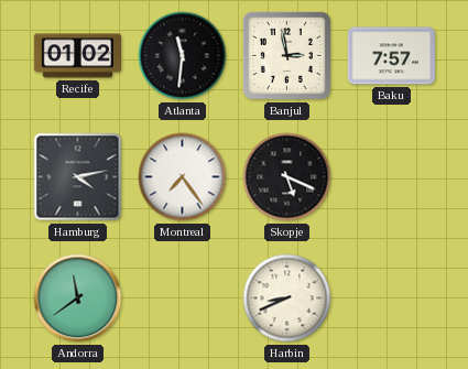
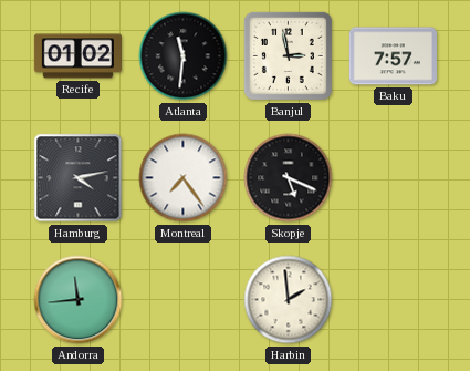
Andorra: 11:39 -> 11:44
Harbin: 8:41 -> 1:59
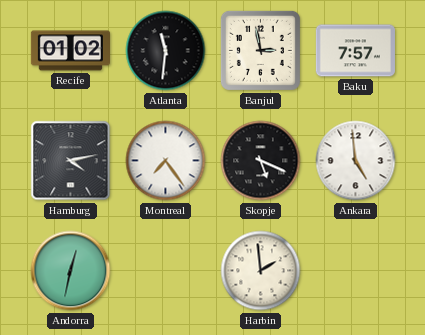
Ankara: none -> 4:59
Andorra: 11:44 -> 12:32
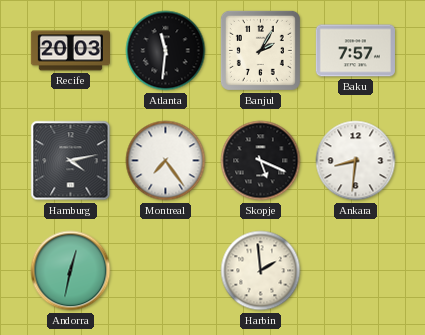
Recife: 01:02 -> 20:03
Banjul: 2:58 -> 2:05
Ankara: 4:59 -> 8:31
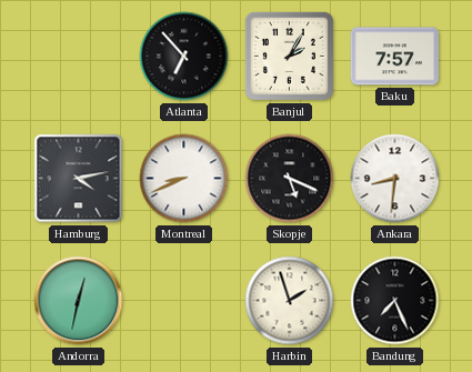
Recife: 20:03 -> none
Atlanta: 11:31 -> 6:53
Montreal: 7:24 -> 8:41
Harbin: 1:59 -> 1:57
Bandung: none -> 7:26
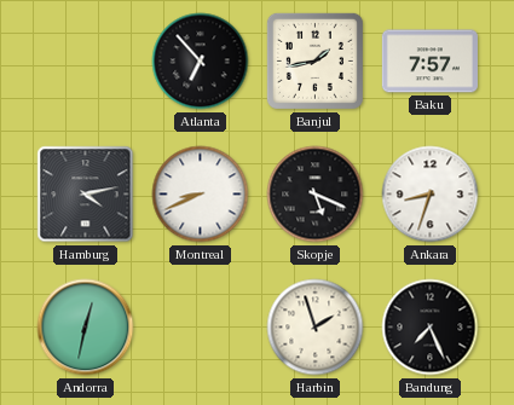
Banjul: 2:05 -> 1:43
Ankara: 8:31 -> 8:33
